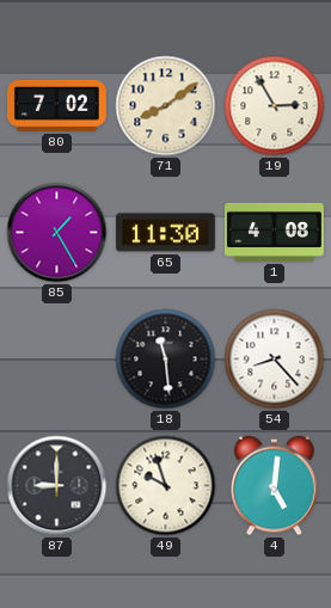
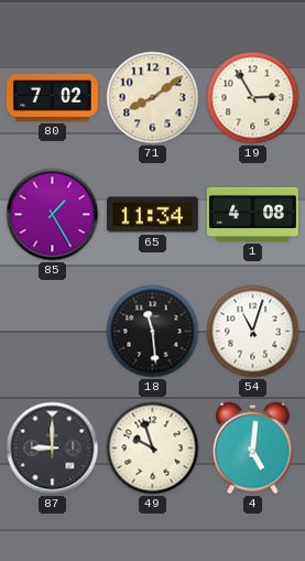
65: 11:30 -> 11:34
54: 8:23 -> 11:03
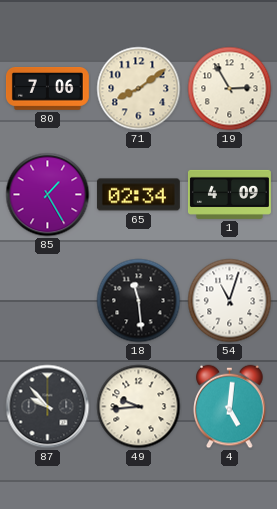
80: 7:02 -> 7:06
65: 11:34 -> 02:34
1: 4:08 -> 4:09
87: 9:00 -> 9:53
49: 9:57 -> 9:44
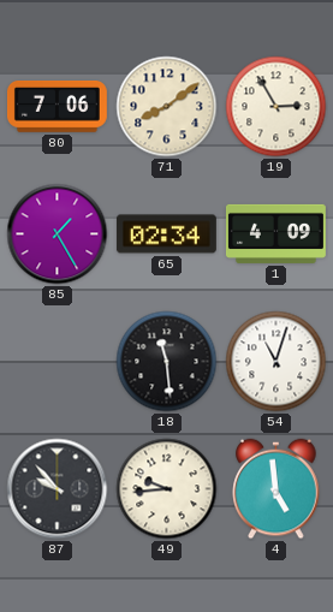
4: 5:01 -> 4:59
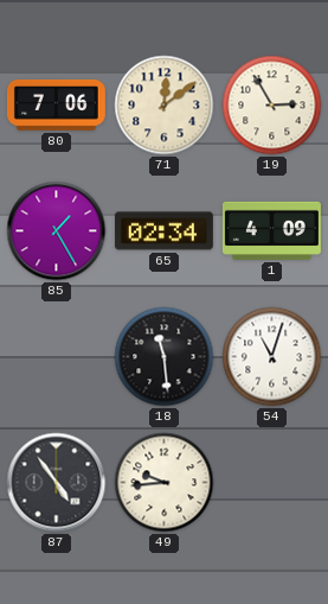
71: 8:09 -> 12:09
87: 9:53 -> 4:54
4: 4:59 -> none
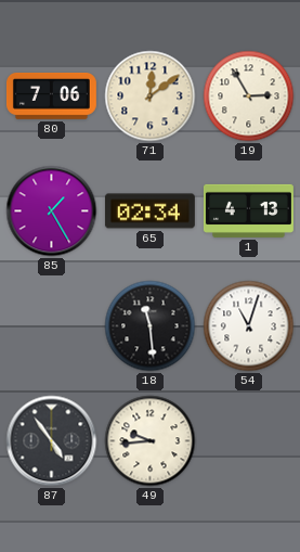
1: 4:09 -> 4:13
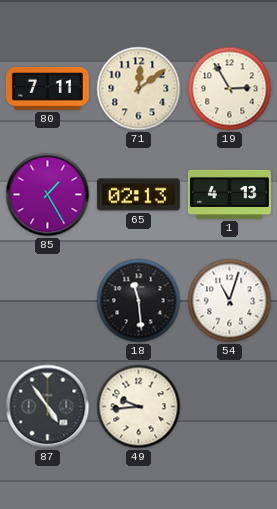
80: 7:06 -> 7:11
65: 02:34 -> 02:13
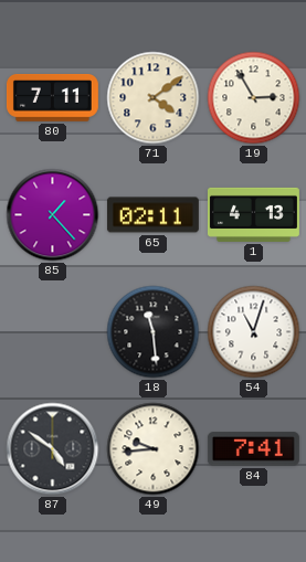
71: 12:09 -> 4:09
85: 1:25 -> 1:23
65: 02:13 -> 02:11
87: 4:54 -> 4:51
84: none -> 7:41
